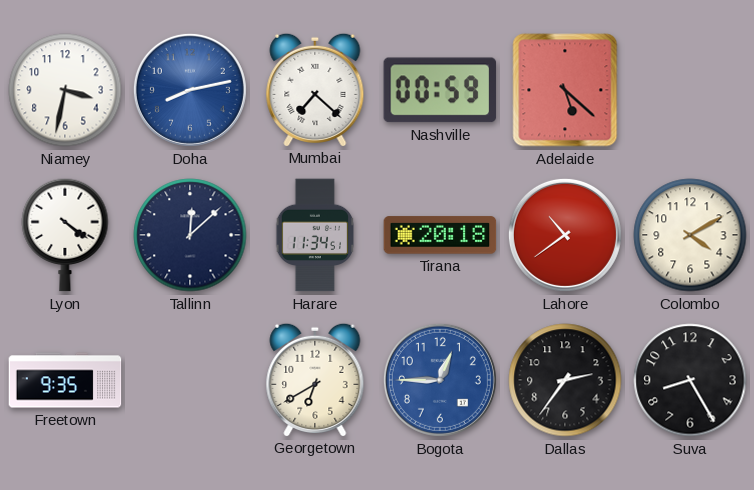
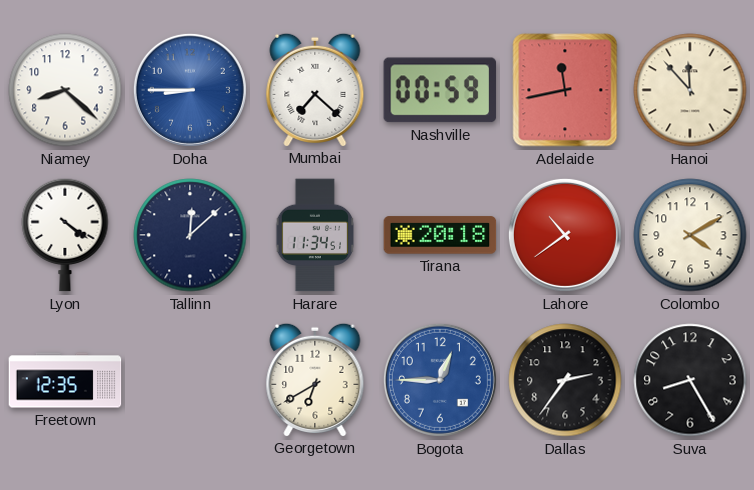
Niamey: 3:32 -> 8:22
Doha: 8:13 -> 8:45
Adelaide: 5:22 -> 11:43
Hanoi: none -> 11:53
Freetown: 9:35 -> 12:35
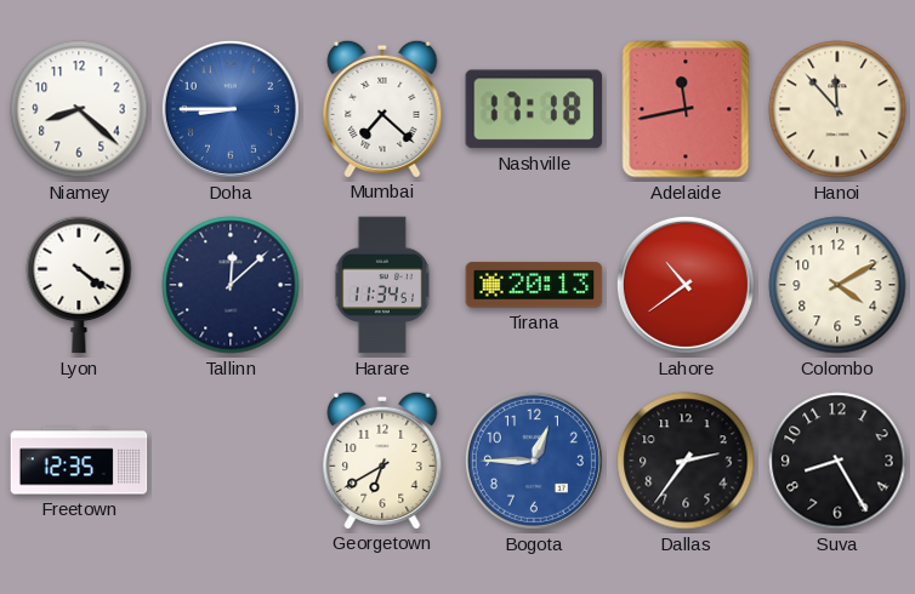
Nashville: 00:59 -> 17:18
Tirana: 20:18 -> 20:13
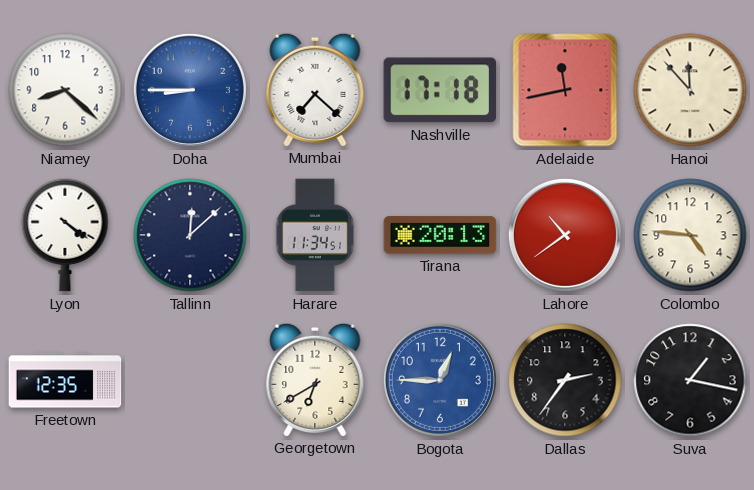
Colombo: 4:10 -> 4:46
Suva: 8:25 -> 1:17
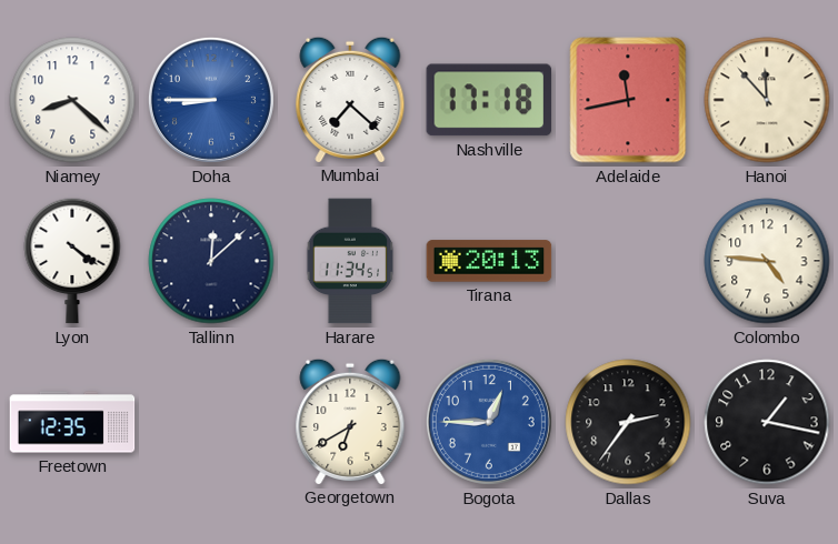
Lahore: 10:39 -> none
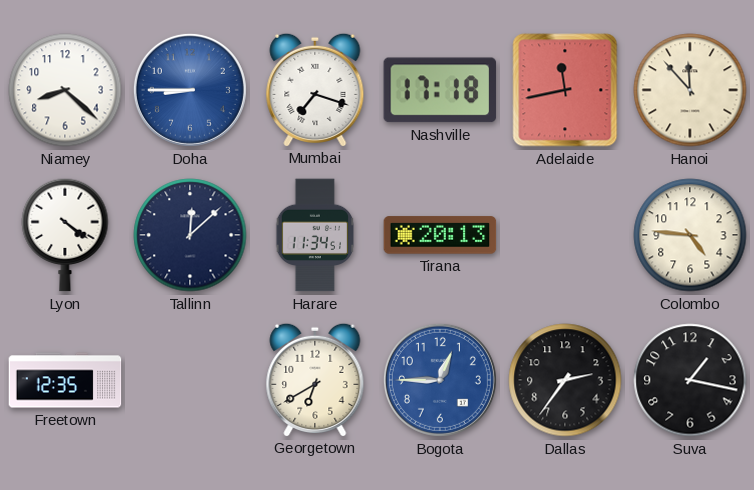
Mumbai: 7:22 -> 7:18
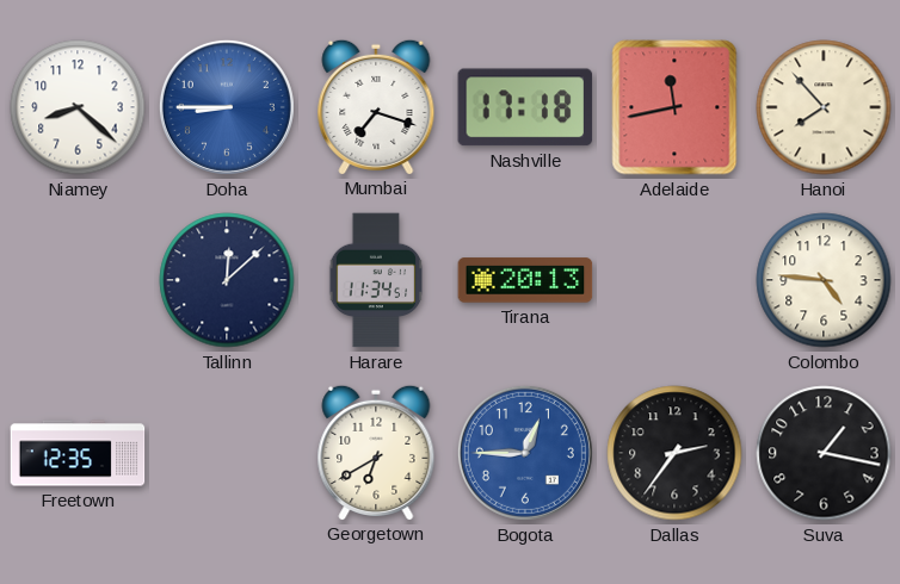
Hanoi: 11:53 -> 7:53
Lyon: 4:21 -> none
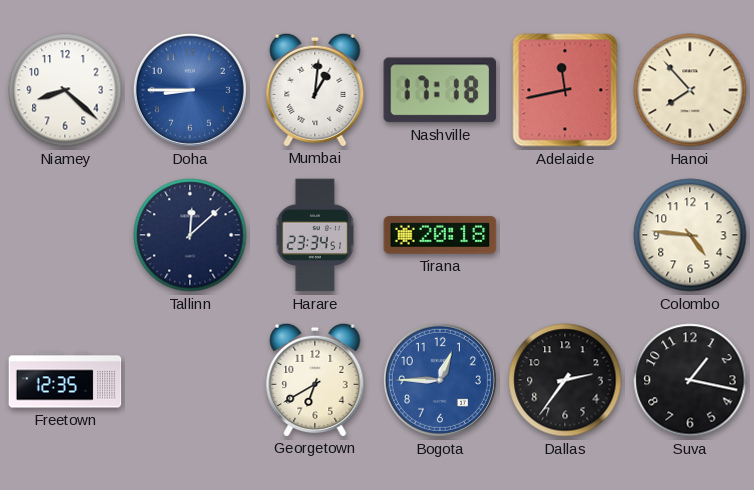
Mumbai: 7:18 -> 1:01
Harare: 11:34 -> 23:34
Tirana: 20:13 -> 20:18
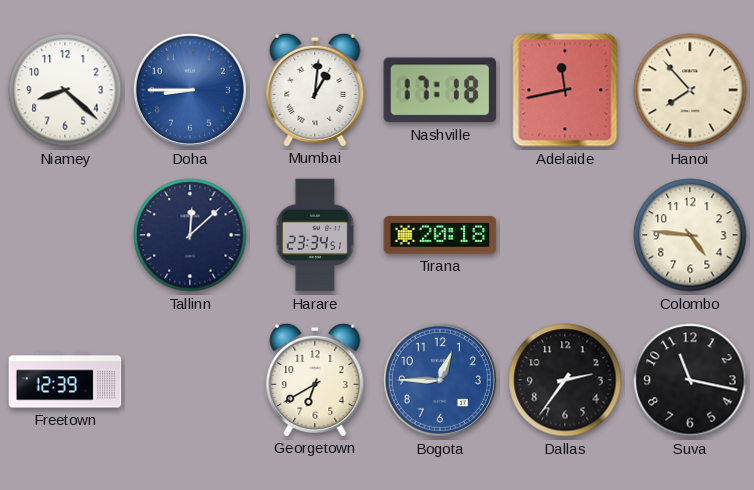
Freetown: 12:35 -> 12:39
Suva: 1:17 -> 11:17
